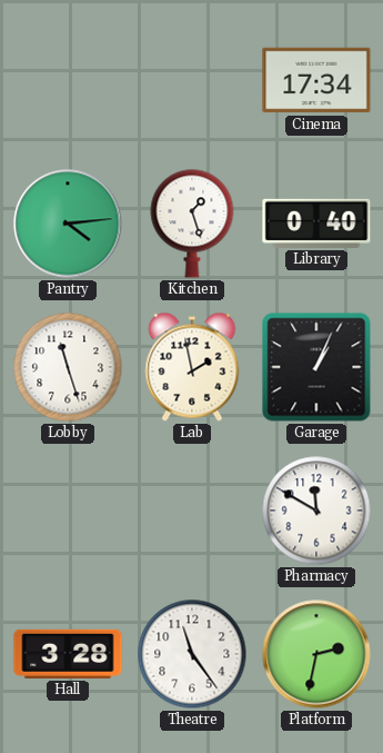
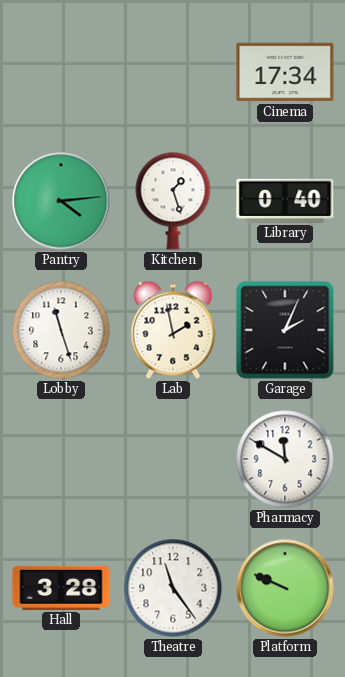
Garage: 1:04 -> 2:04
Platform: 2:32 -> 9:49
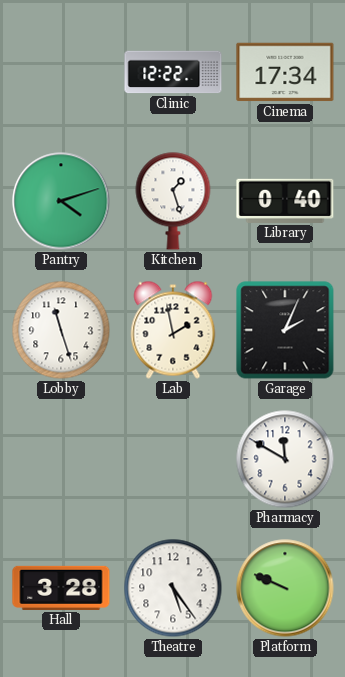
Clinic: none -> 12:22
Pantry: 4:14 -> 4:12
Theatre: 11:24 -> 5:24
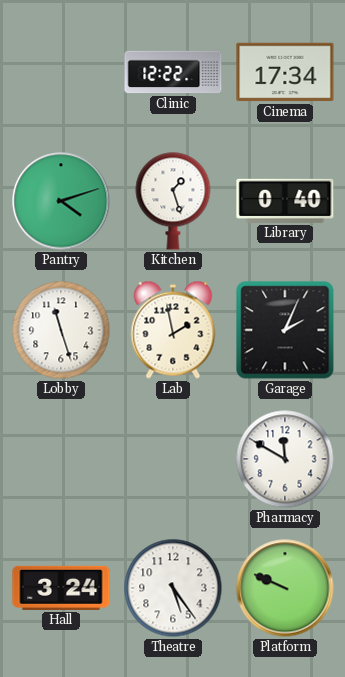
Hall: 3:28 -> 3:24
